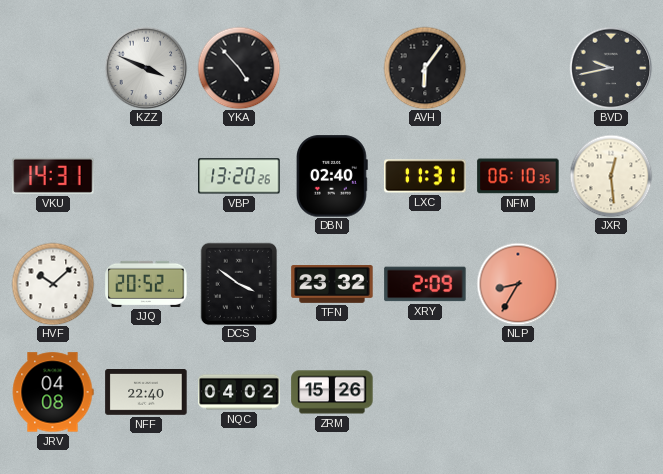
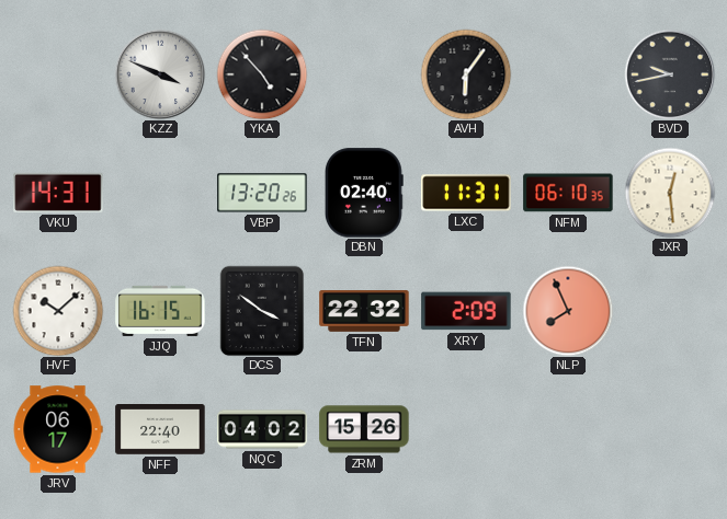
JJQ: 20:52 -> 16:15
TFN: 23:32 -> 22:32
NLP: 8:35 -> 7:56
JRV: 04:08 -> 06:17
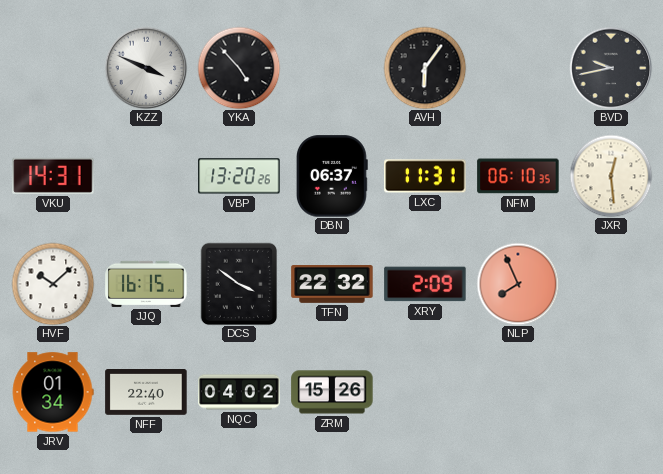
DBN: 02:40 -> 06:37
JRV: 06:17 -> 01:34
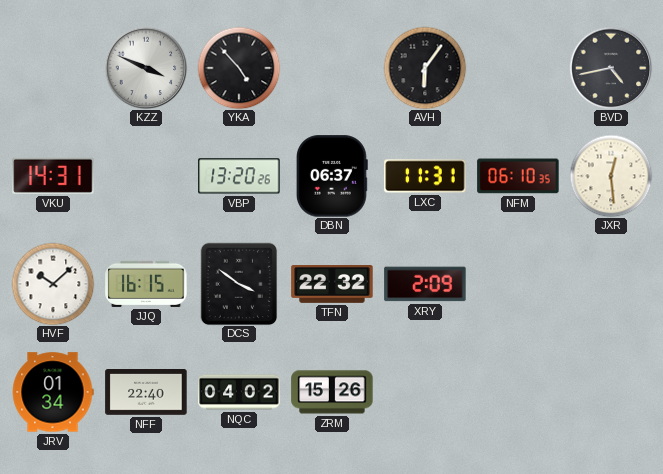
BVD: 9:43 -> 4:43
NLP: 7:56 -> none
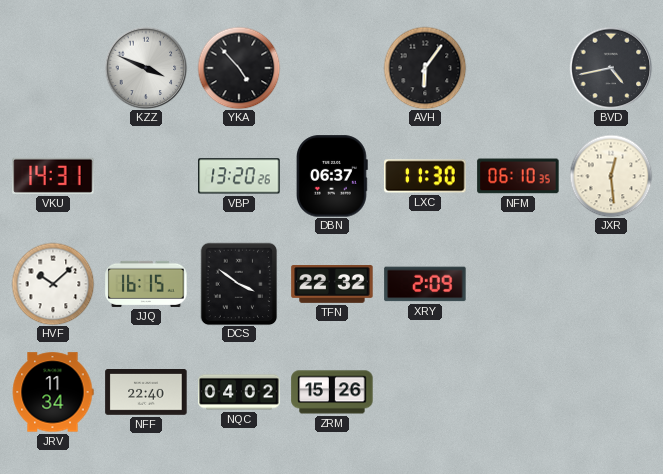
LXC: 11:31 -> 11:30
JRV: 01:34 -> 11:34
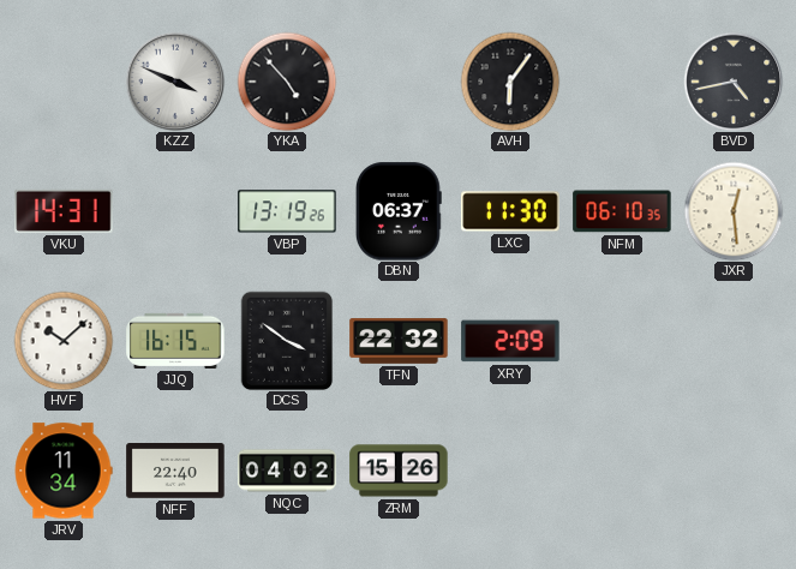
VBP: 13:20 -> 13:19
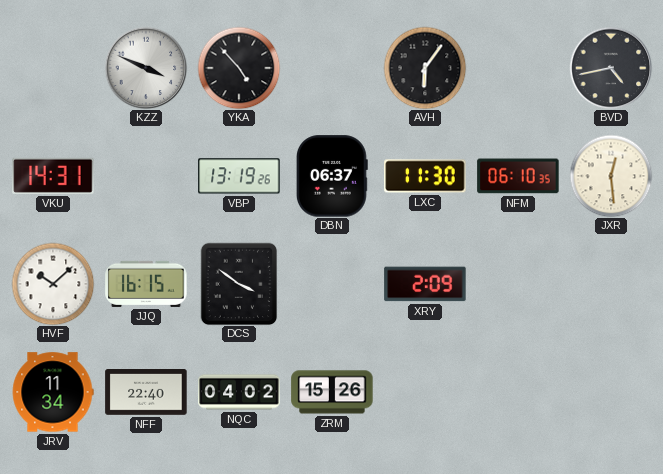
TFN: 22:32 -> none
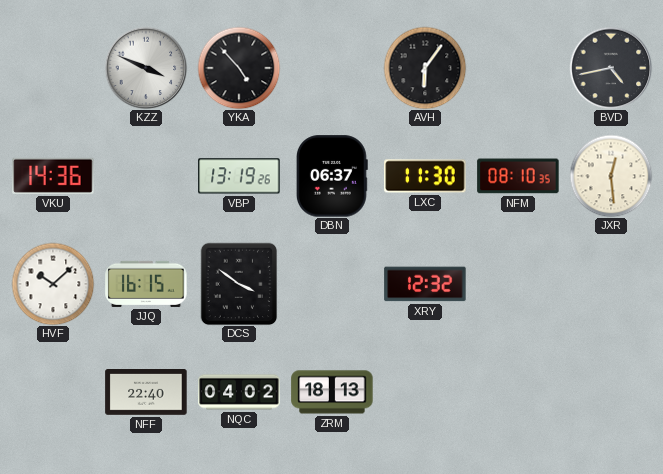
VKU: 14:31 -> 14:36
NFM: 06:10 -> 08:10
XRY: 2:09 -> 12:32
JRV: 11:34 -> none
ZRM: 15:26 -> 18:13
